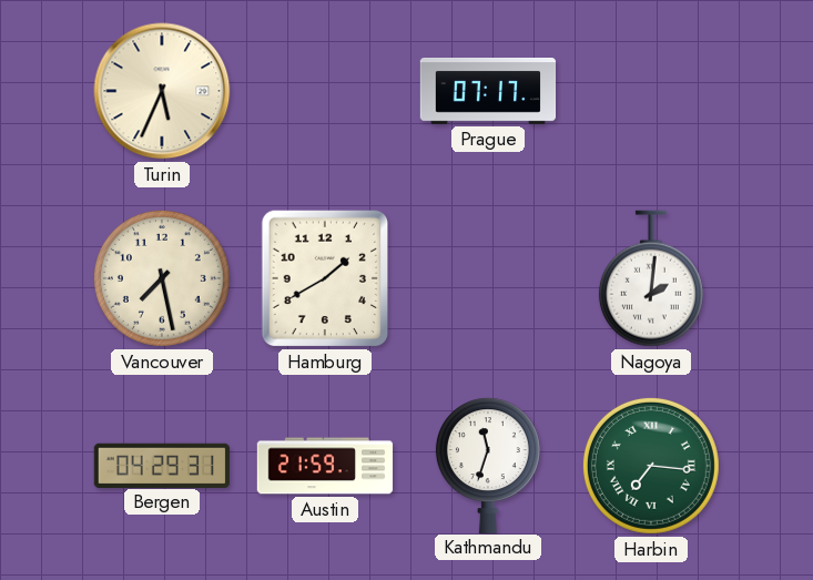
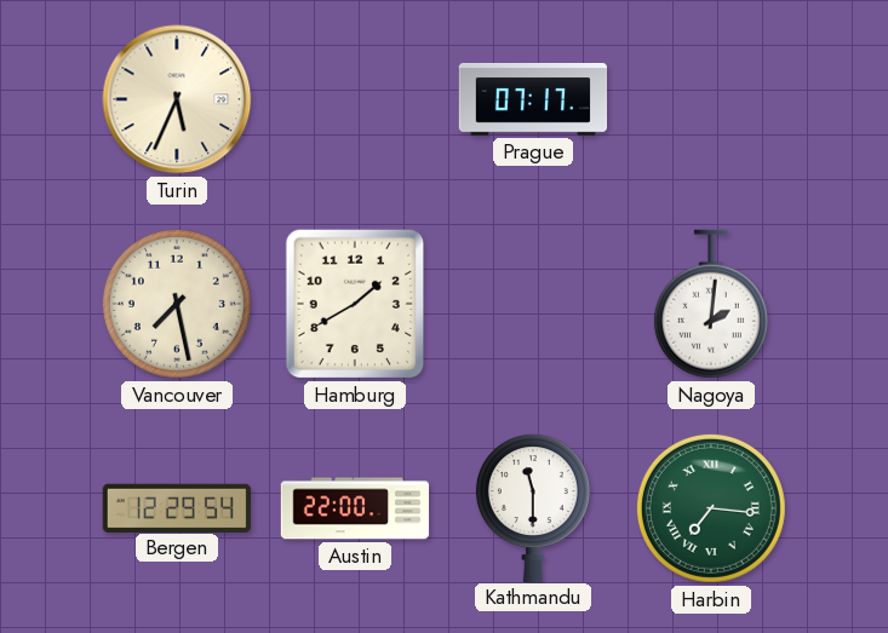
Bergen: 04:29 -> 12:29
Austin: 21:59 -> 22:00
Kathmandu: 11:33 -> 11:30
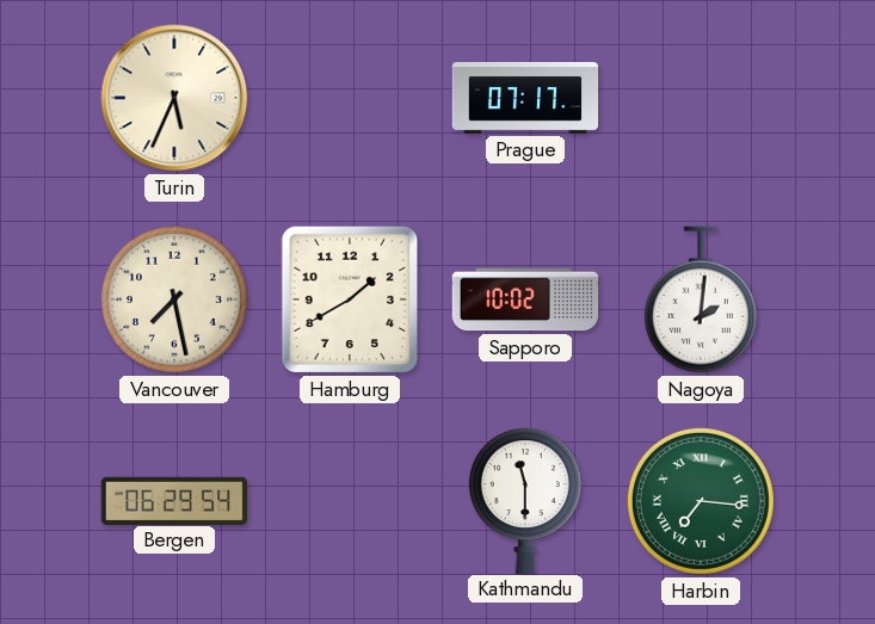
Sapporo: none -> 10:02
Bergen: 12:29 -> 06:29
Austin: 22:00 -> none
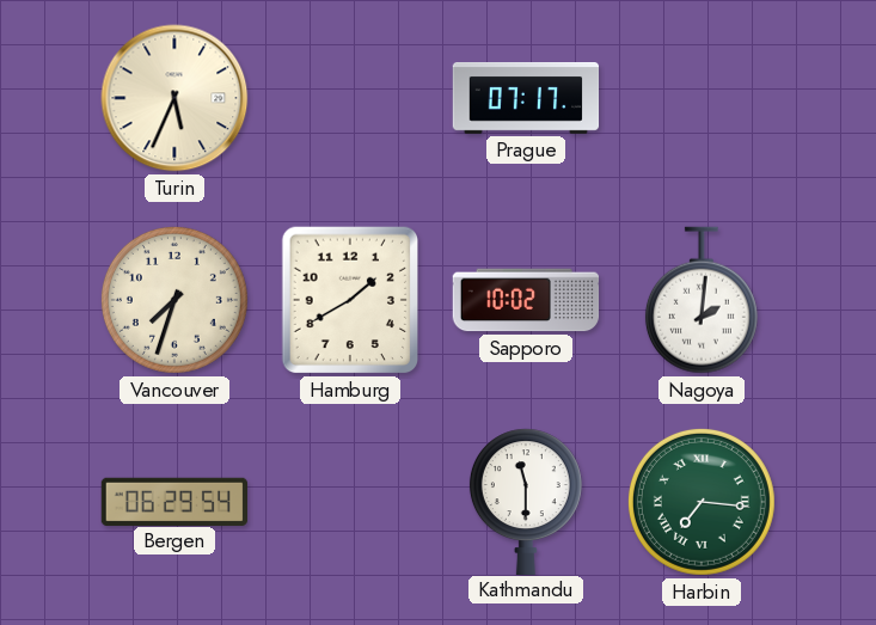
Vancouver: 7:28 -> 7:33
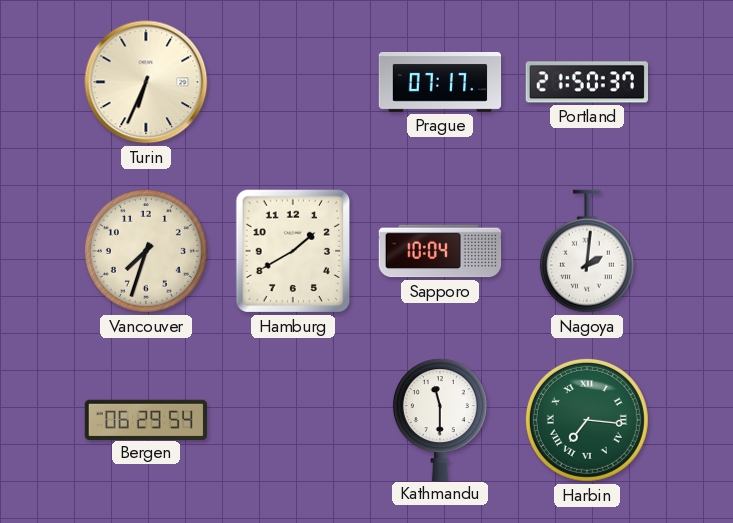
Turin: 5:34 -> 6:34
Portland: none -> 21:50
Sapporo: 10:02 -> 10:04
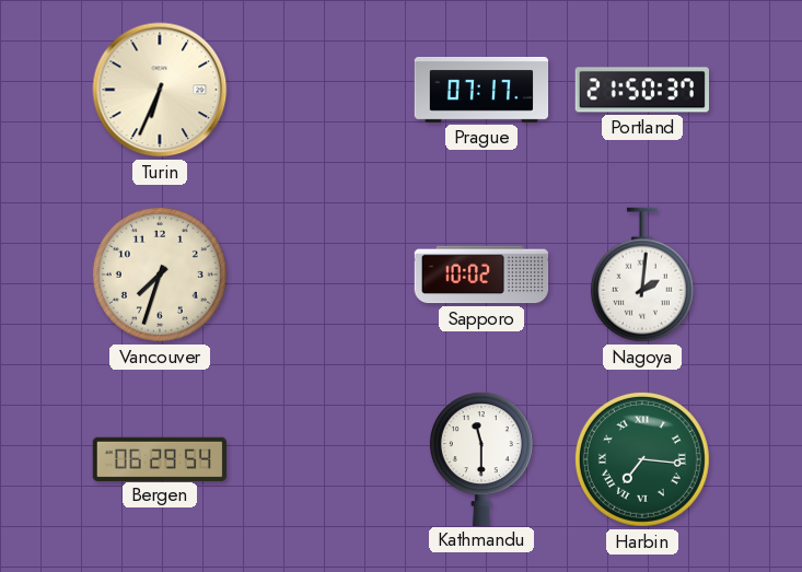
Hamburg: 1:40 -> none
Sapporo: 10:04 -> 10:02
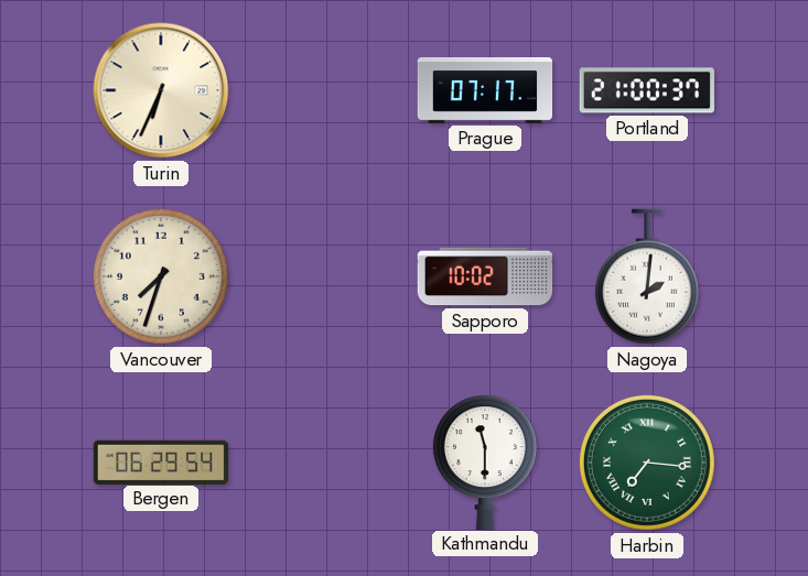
Portland: 21:50 -> 21:00
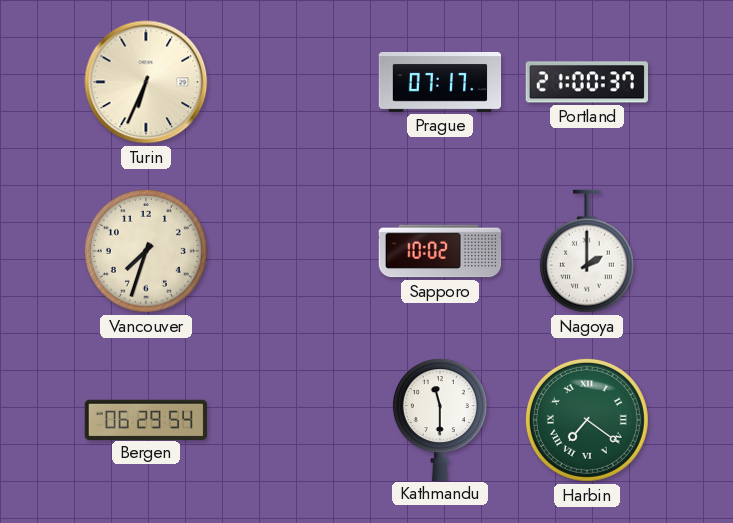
Nagoya: 2:01 -> 2:00
Harbin: 7:16 -> 7:21
